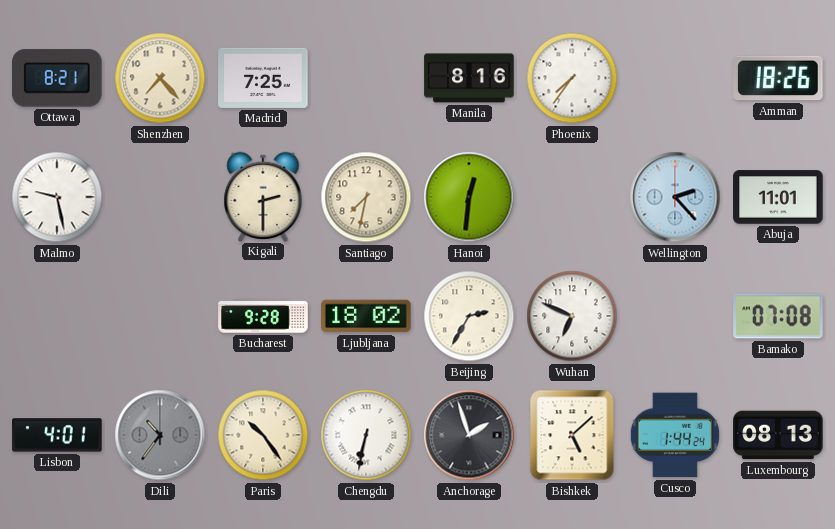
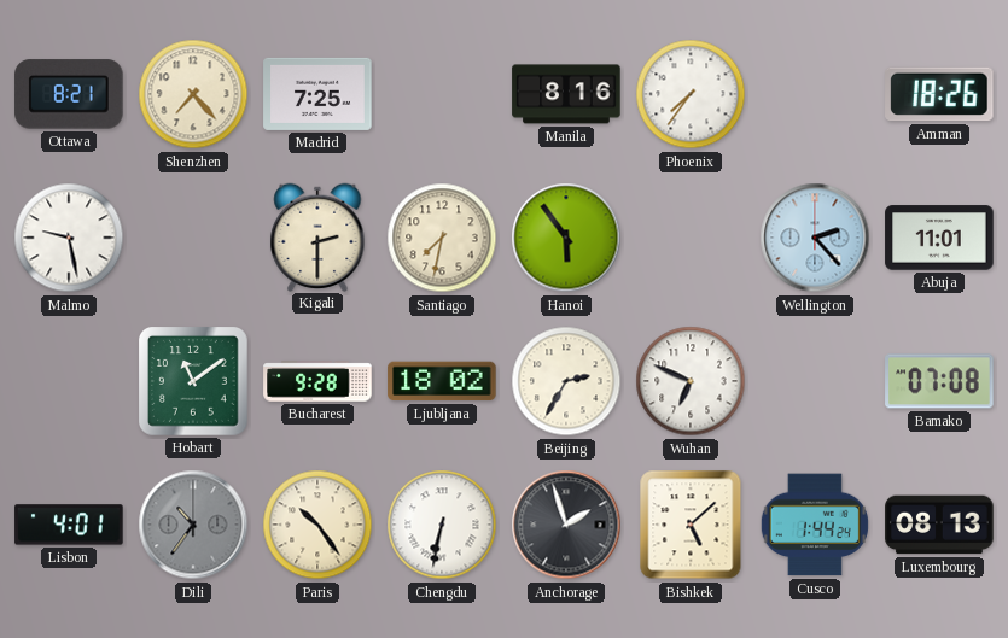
Hanoi: 12:31 -> 5:54
Hobart: none -> 11:09
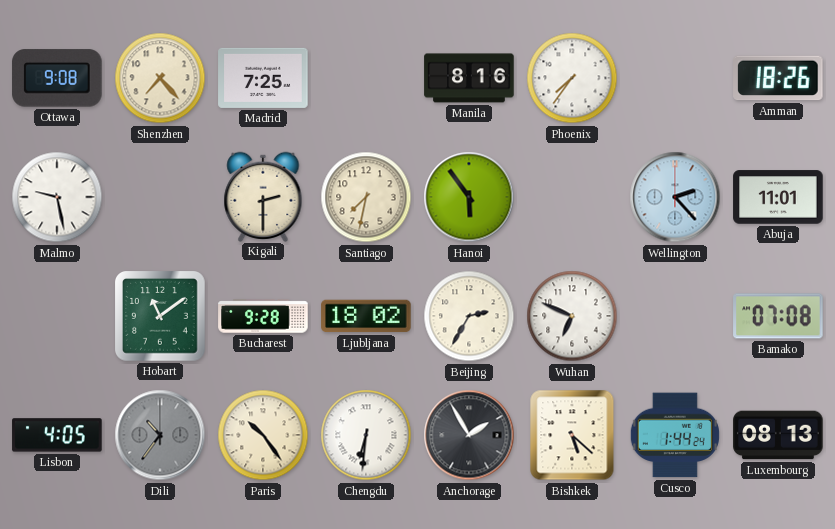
Ottawa: 8:21 -> 9:08
Lisbon: 4:01 -> 4:05
Chengdu: 6:32 -> 6:31
Anchorage: 1:57 -> 1:55
Bishkek: 5:08 -> 5:22
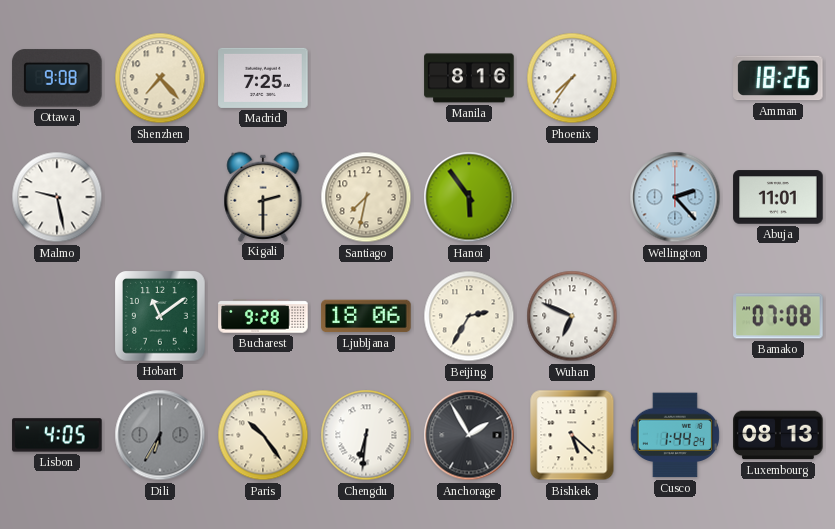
Ljubljana: 18:02 -> 18:06
Dili: 10:36 -> 6:35
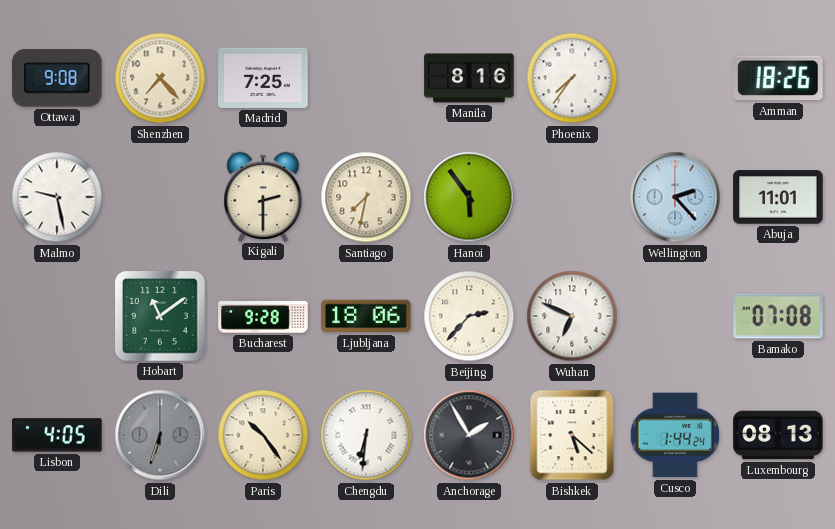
Beijing: 2:35 -> 2:37
Dili: 6:35 -> 6:33
